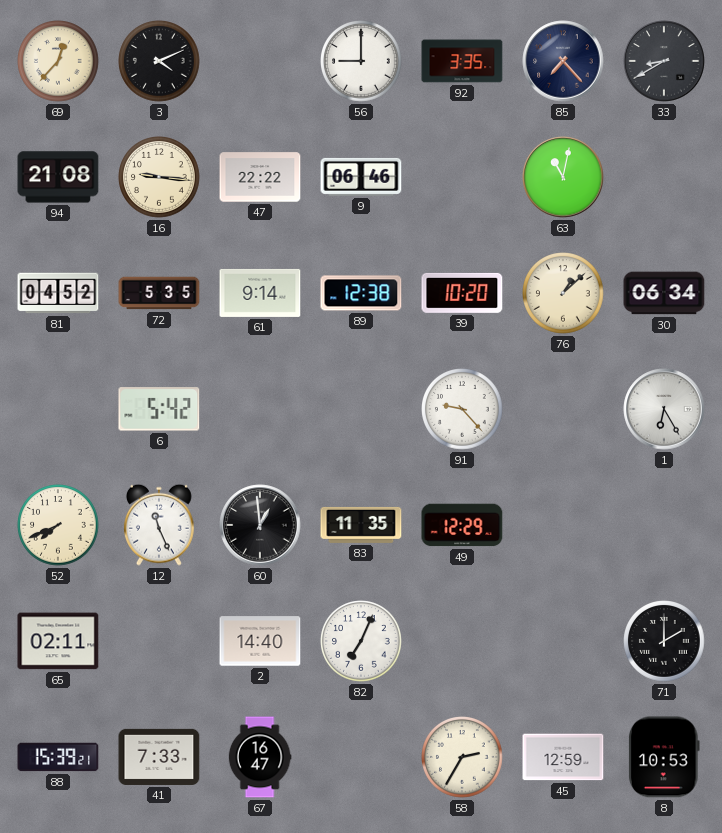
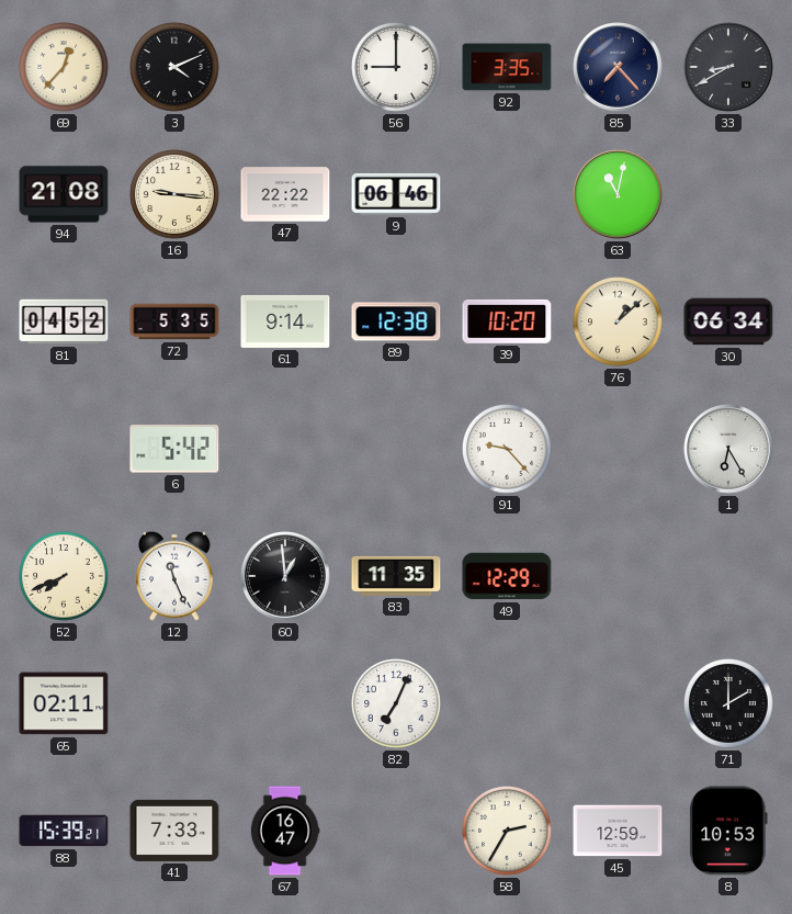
2: 14:40 -> none
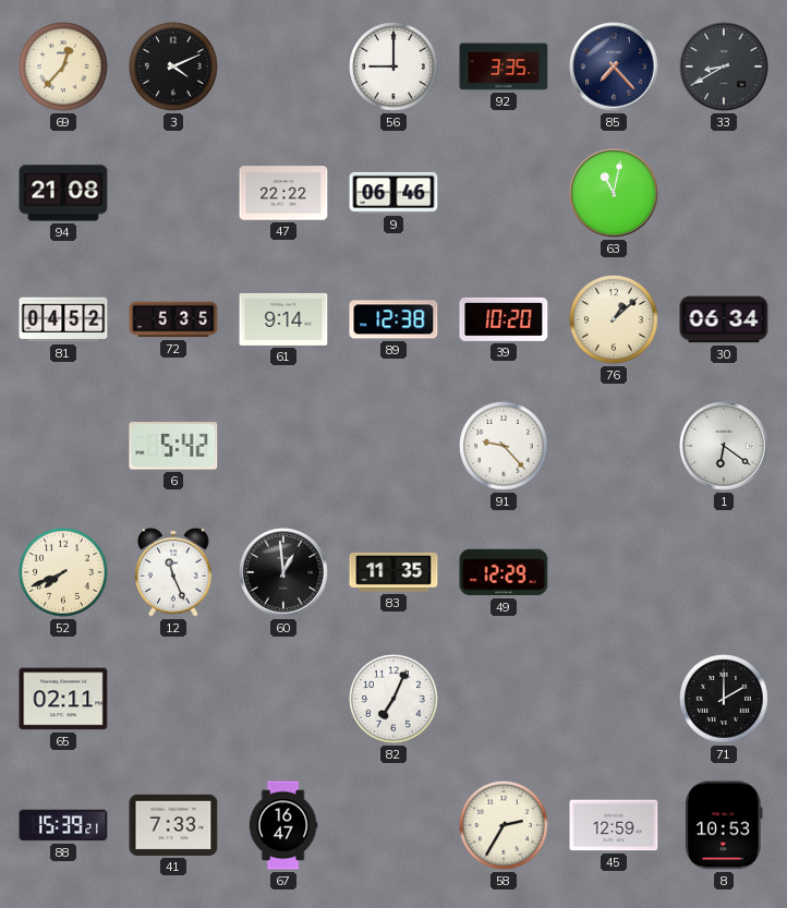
16: 9:16 -> none
1: 6:25 -> 6:21
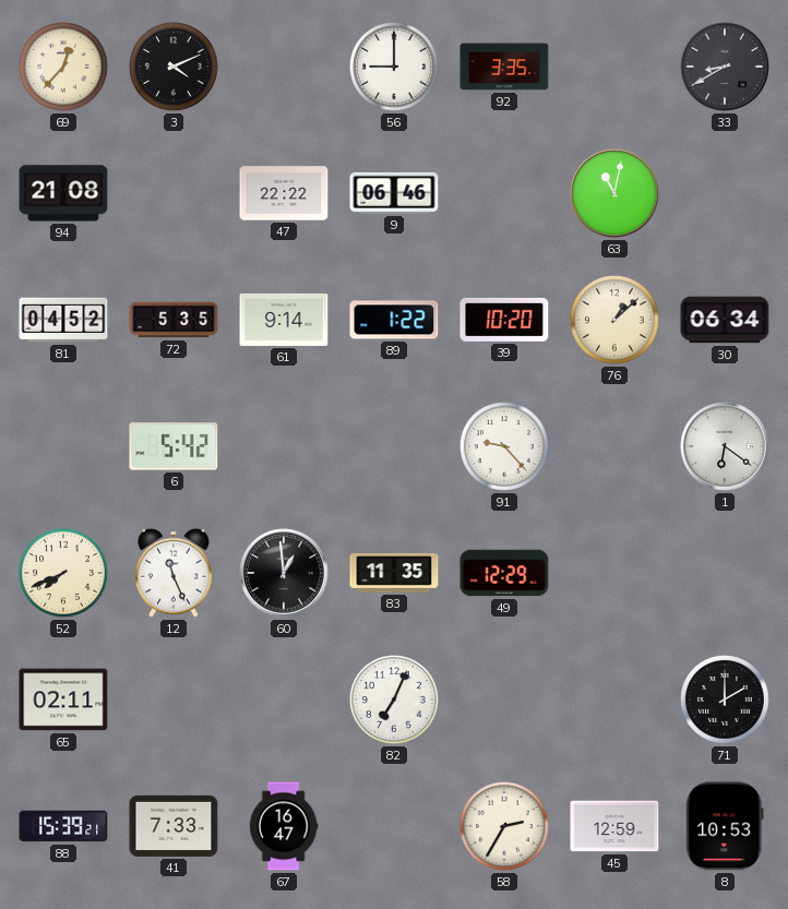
85: 7:23 -> none
89: 12:38 -> 1:22
